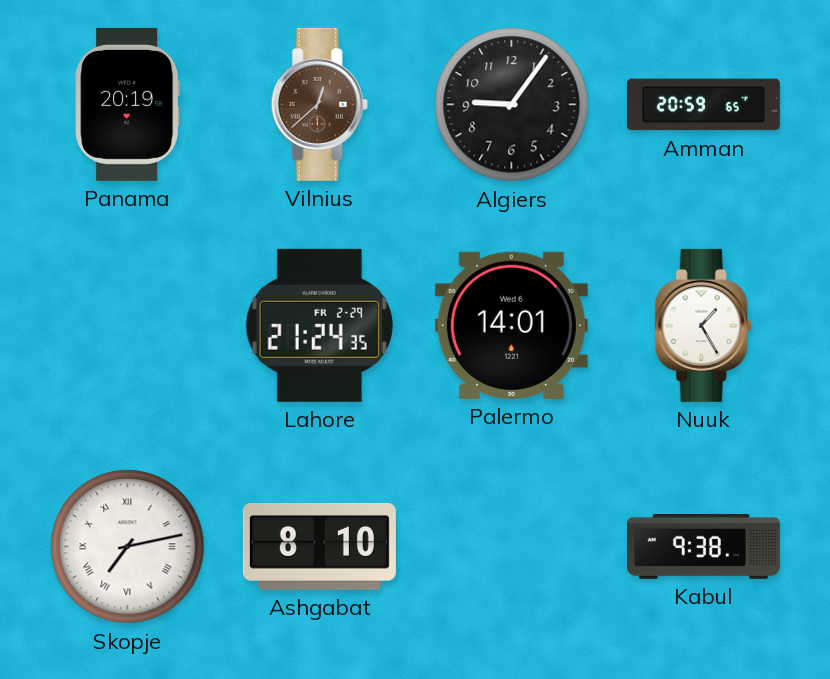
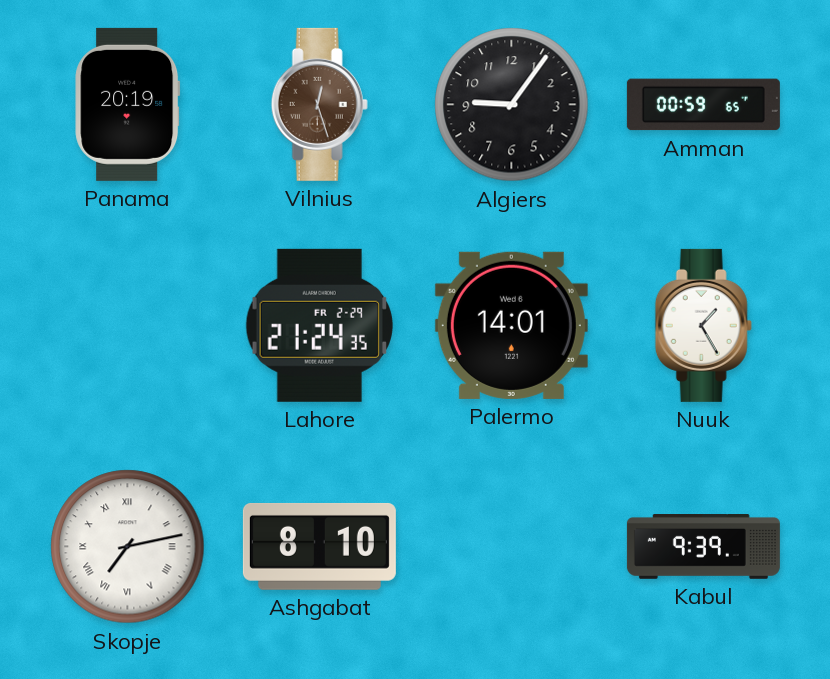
Vilnius: 12:38 -> 12:27
Amman: 20:59 -> 00:59
Kabul: 9:38 -> 9:39
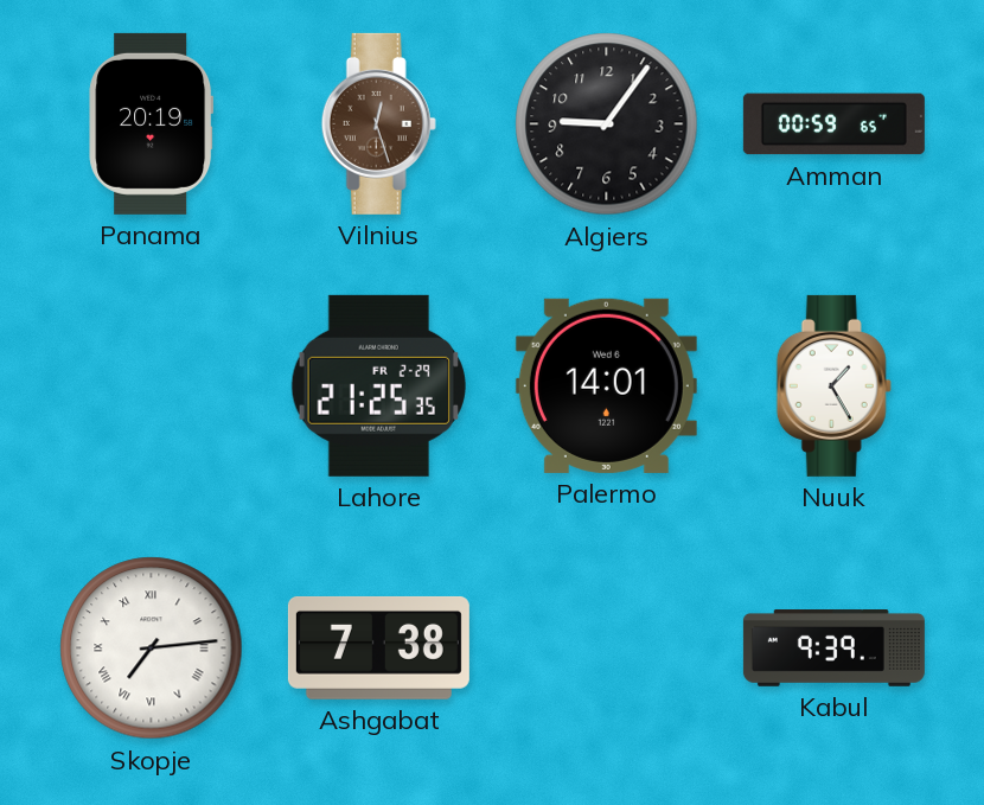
Lahore: 21:24 -> 21:25
Skopje: 7:13 -> 7:14
Ashgabat: 8:10 -> 7:38
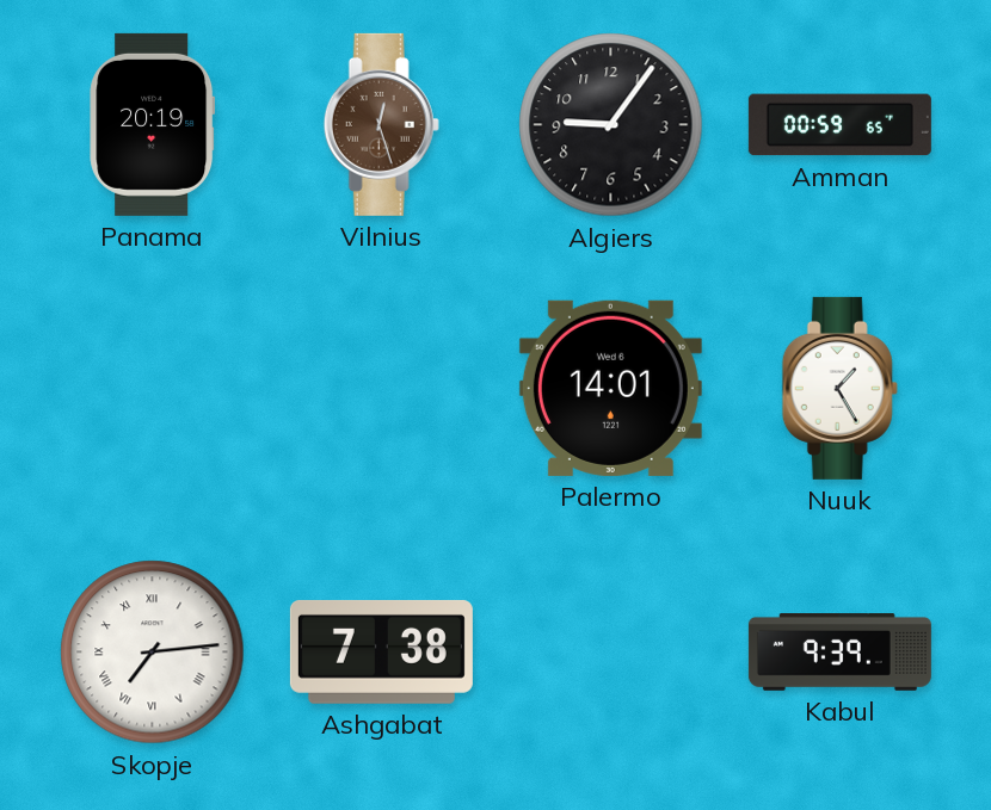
Lahore: 21:25 -> none
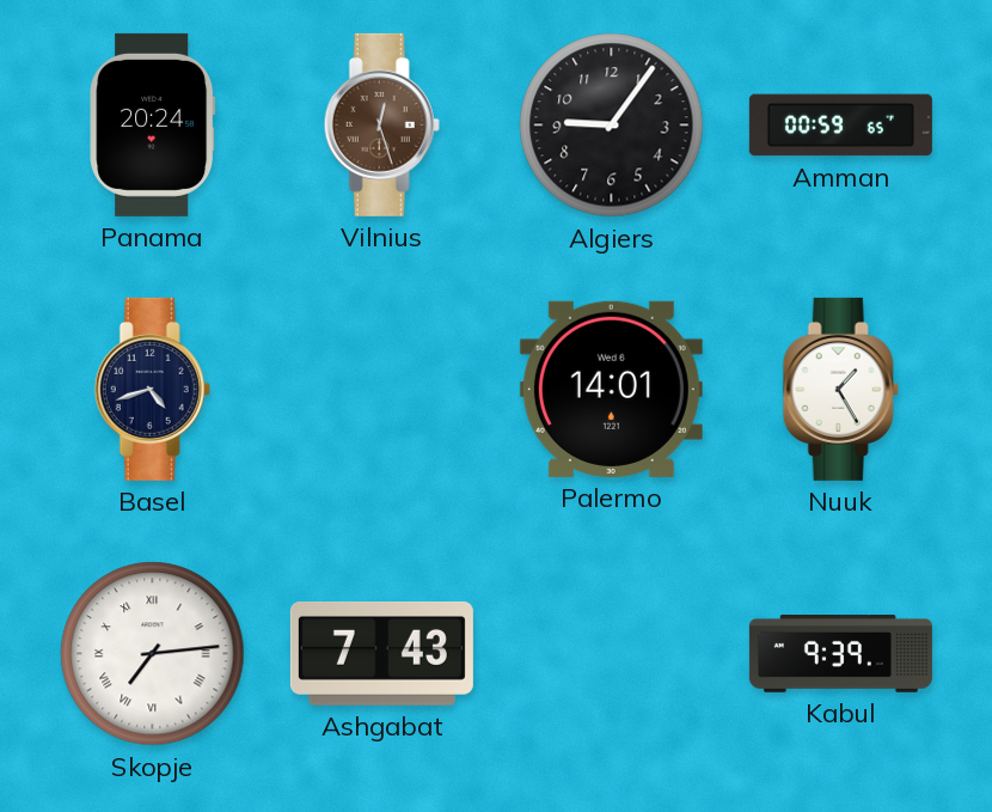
Panama: 20:19 -> 20:24
Basel: none -> 4:42
Ashgabat: 7:38 -> 7:43
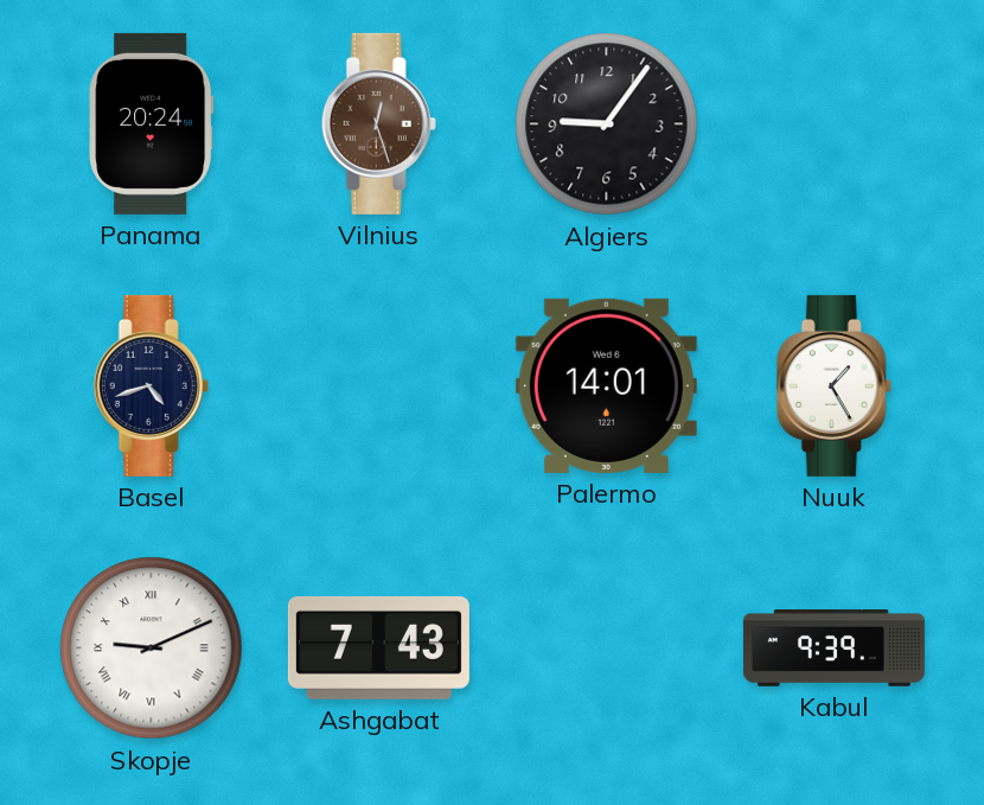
Amman: 00:59 -> none
Skopje: 7:14 -> 9:11
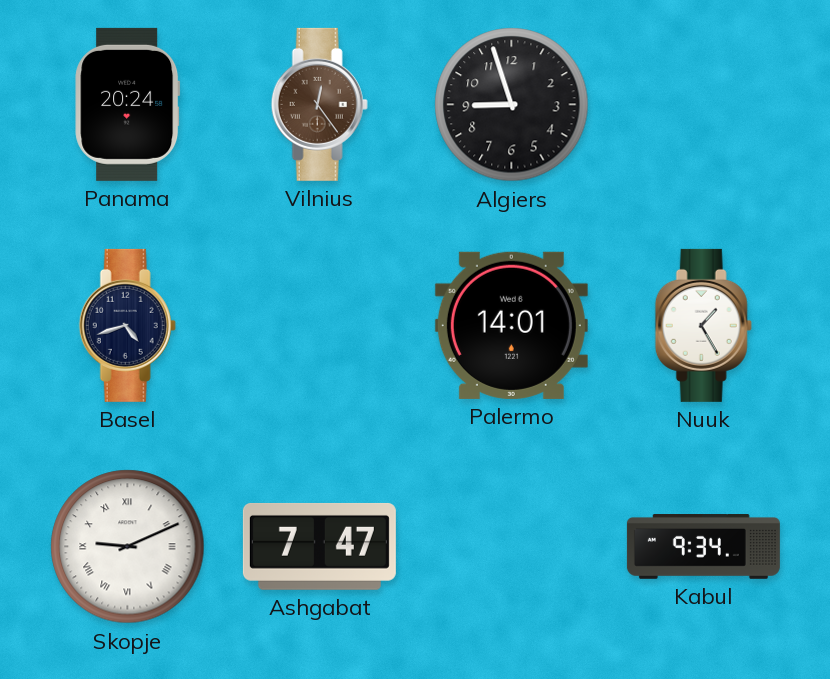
Vilnius: 12:27 -> 12:24
Algiers: 9:06 -> 8:57
Ashgabat: 7:43 -> 7:47
Kabul: 9:39 -> 9:34
